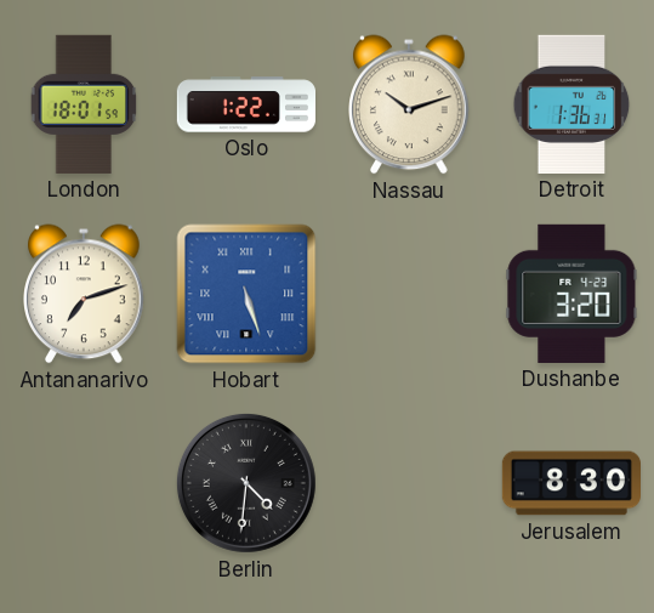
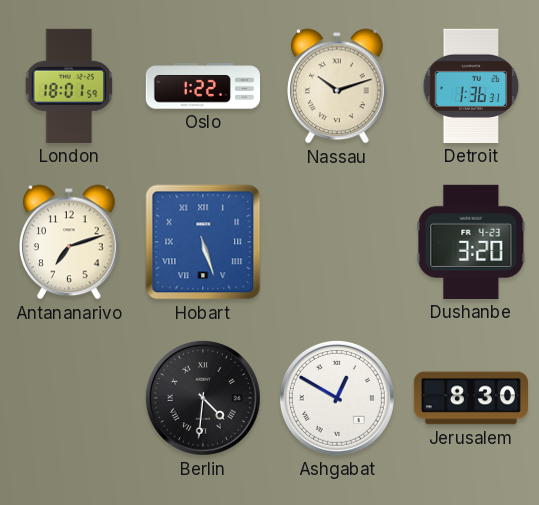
Ashgabat: none -> 12:50
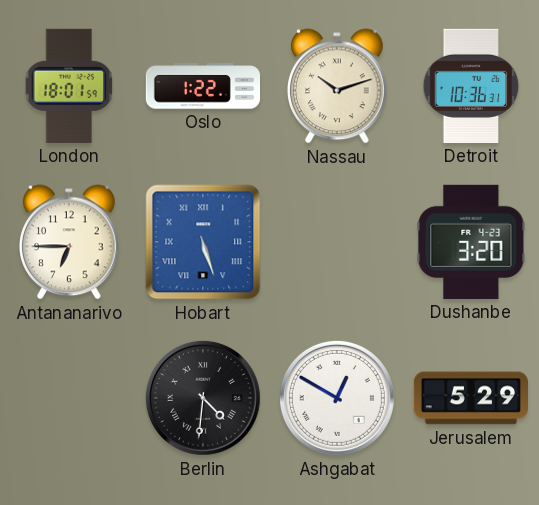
Detroit: 1:36 -> 10:36
Antananarivo: 7:12 -> 6:45
Jerusalem: 8:30 -> 5:29
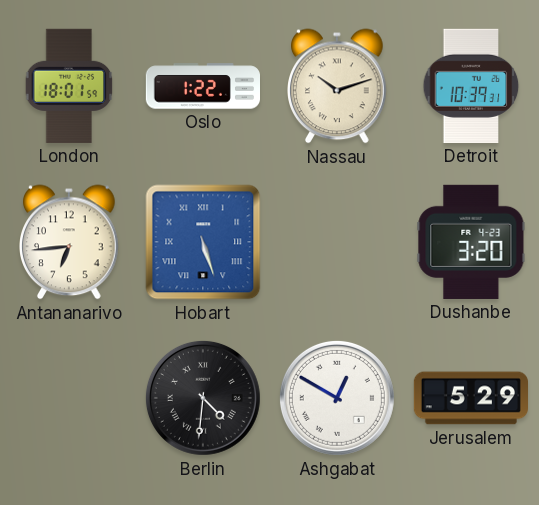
Detroit: 10:36 -> 10:39
Antananarivo: 6:45 -> 6:44
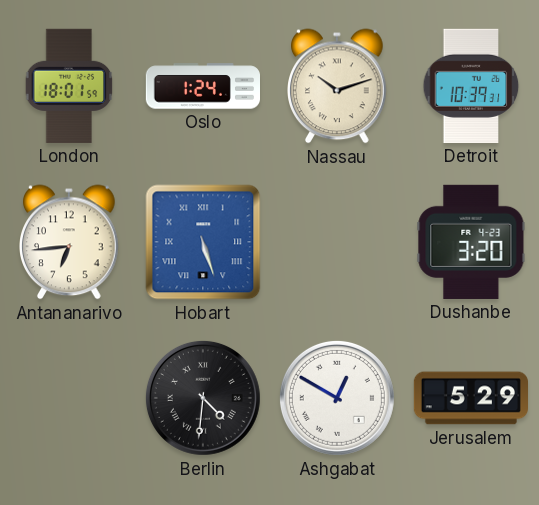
Oslo: 1:22 -> 1:24
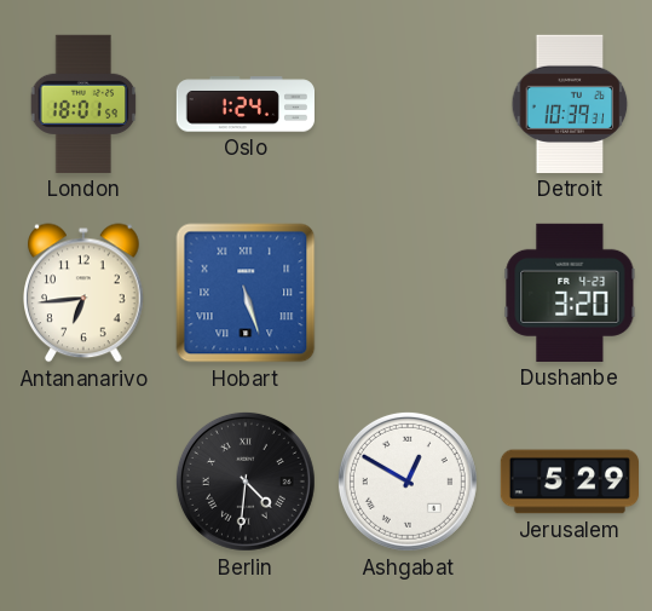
Nassau: 10:12 -> none
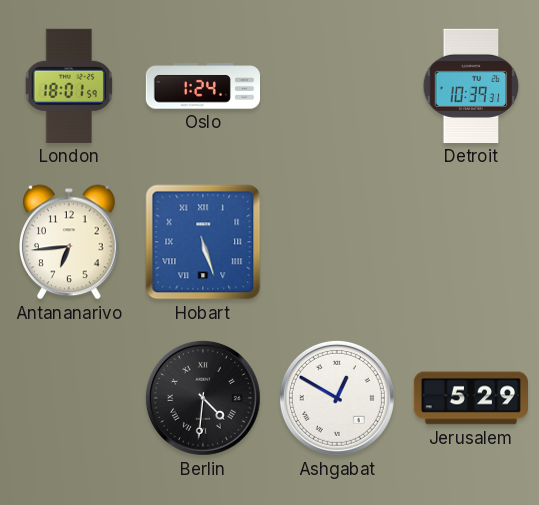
Dushanbe: 3:20 -> none
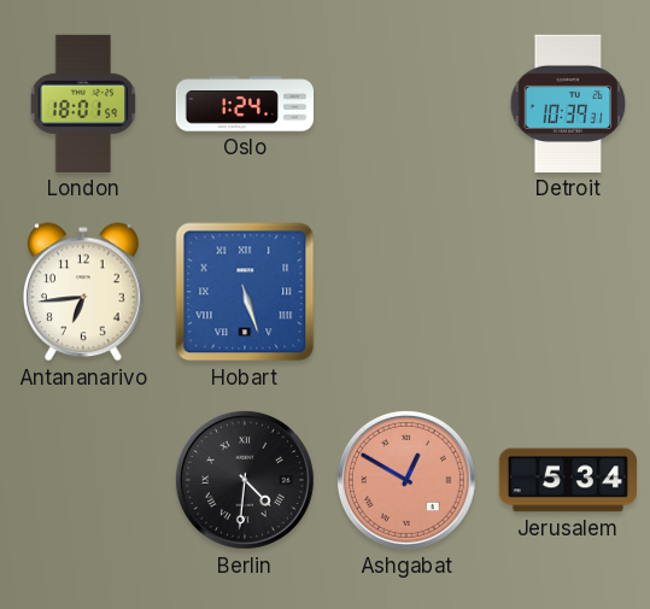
Ashgabat dial: white -> salmon
Jerusalem: 5:29 -> 5:34
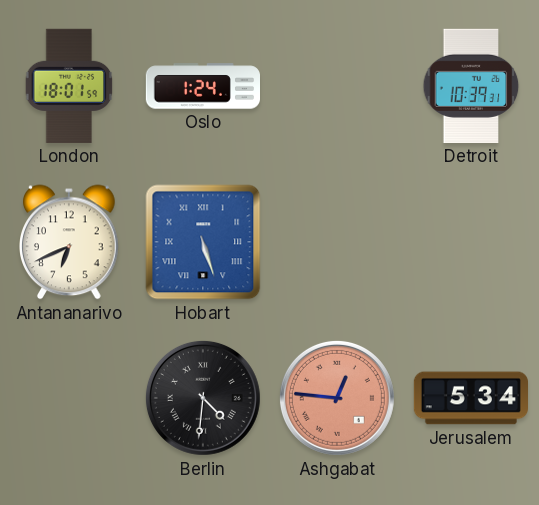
Antananarivo: 6:44 -> 6:41
Ashgabat: 12:50 -> 12:46
